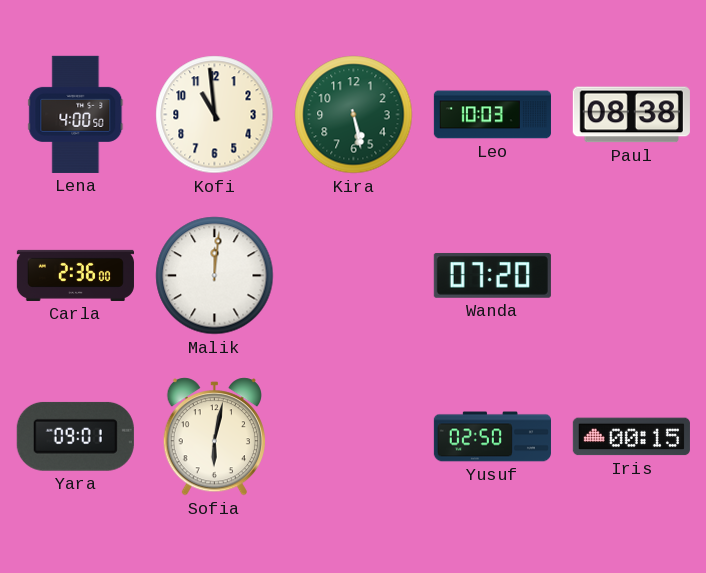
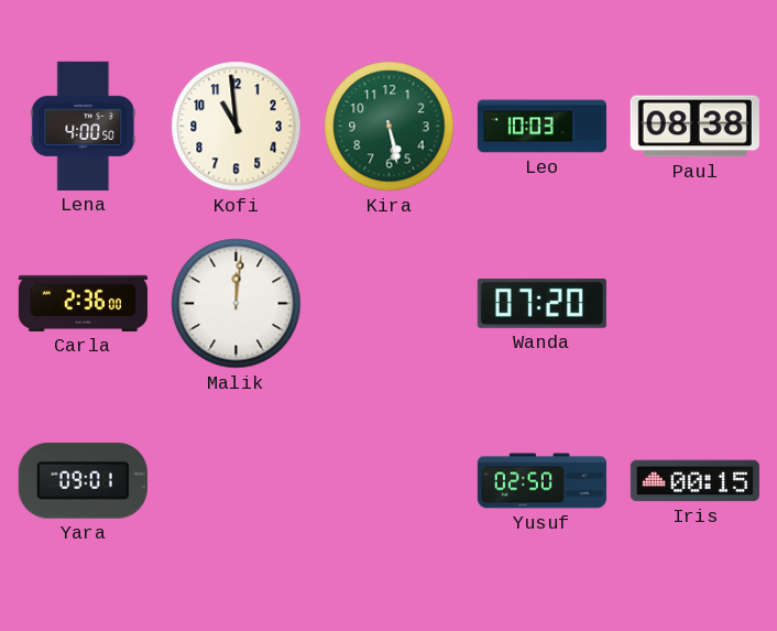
Sofia: 6:02 -> none
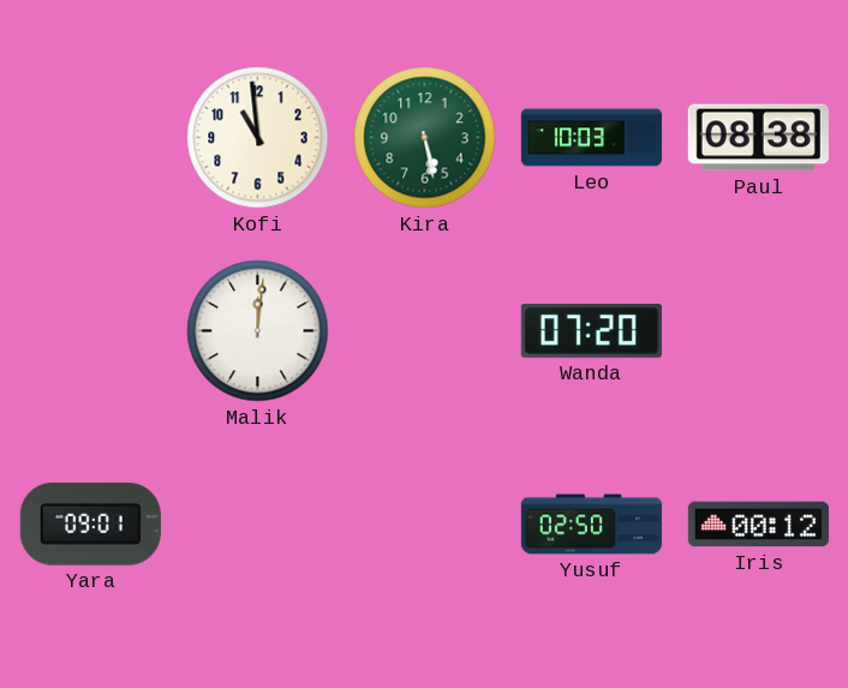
Lena: 4:00 -> none
Carla: 2:36 -> none
Iris: 00:15 -> 00:12
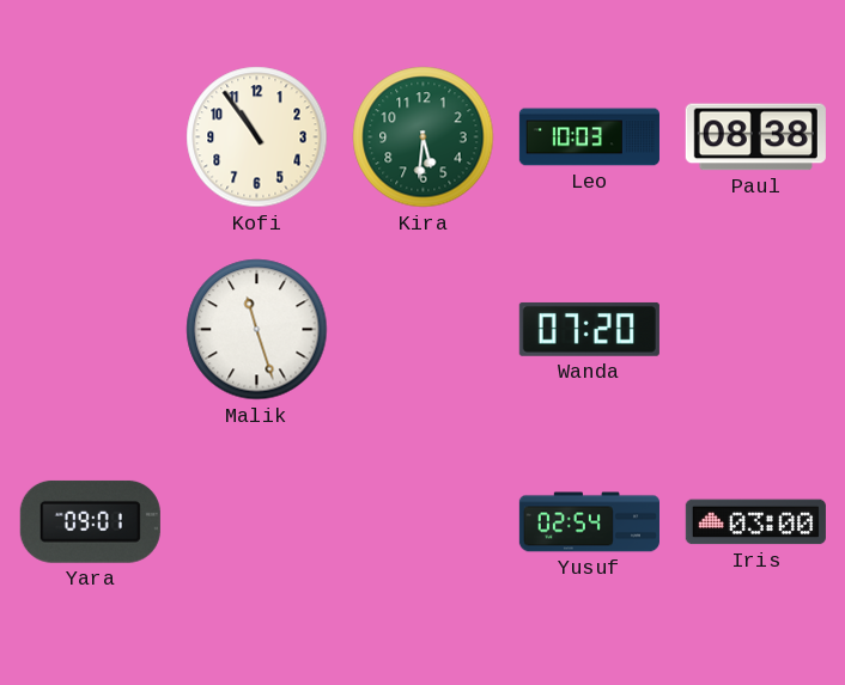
Kofi: 10:59 -> 10:54
Kira: 5:28 -> 5:31
Malik: 12:01 -> 11:27
Yusuf: 02:50 -> 02:54
Iris: 00:12 -> 03:00
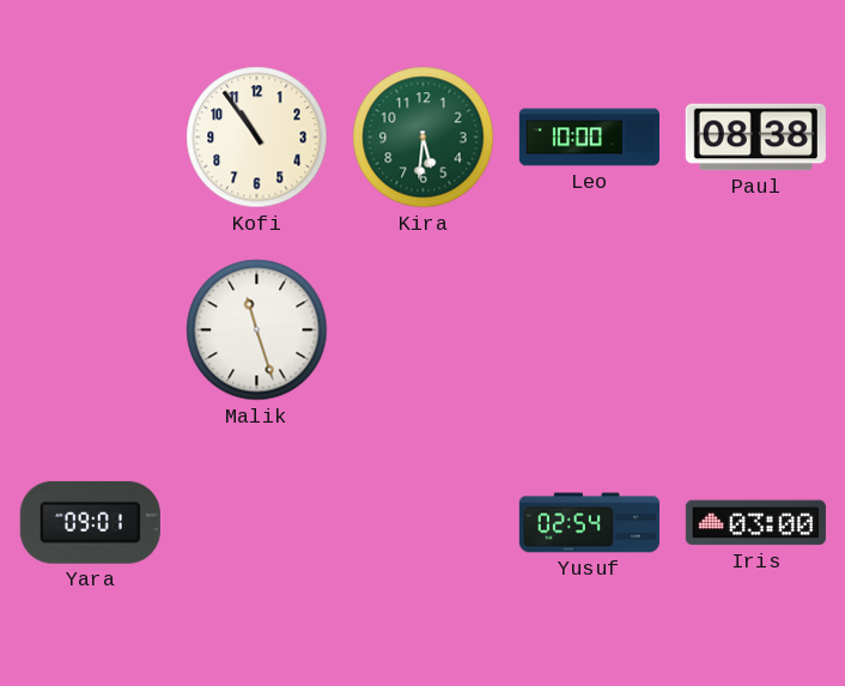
Leo: 10:03 -> 10:00
Wanda: 07:20 -> none
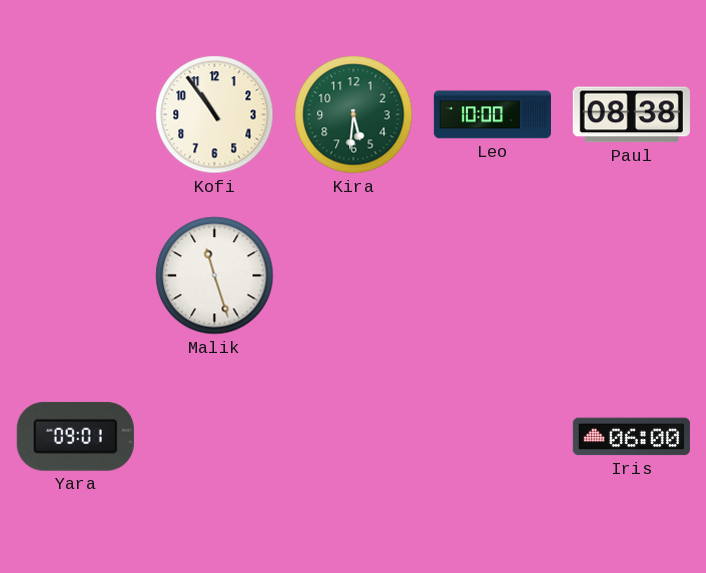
Yusuf: 02:54 -> none
Iris: 03:00 -> 06:00
